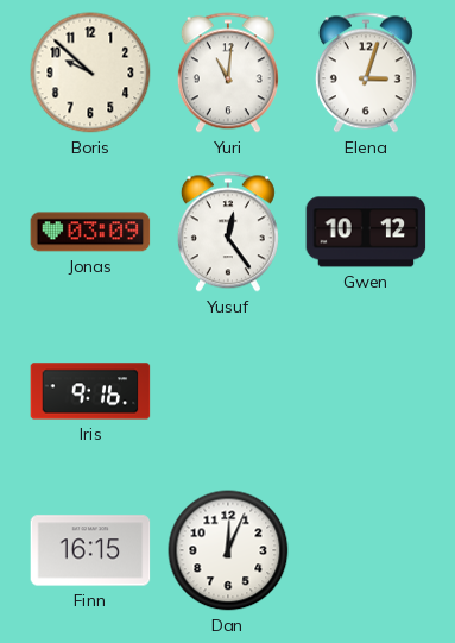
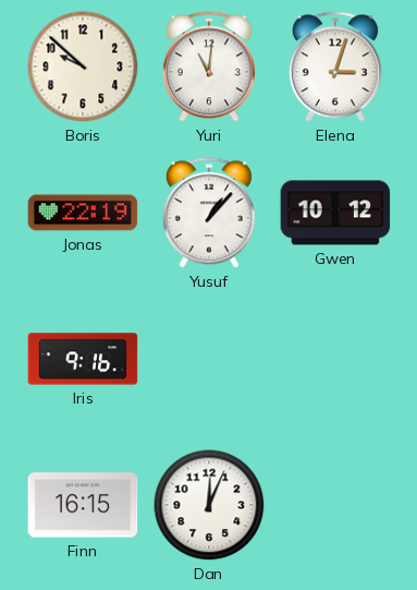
Jonas: 03:09 -> 22:19
Yusuf: 12:24 -> 1:07
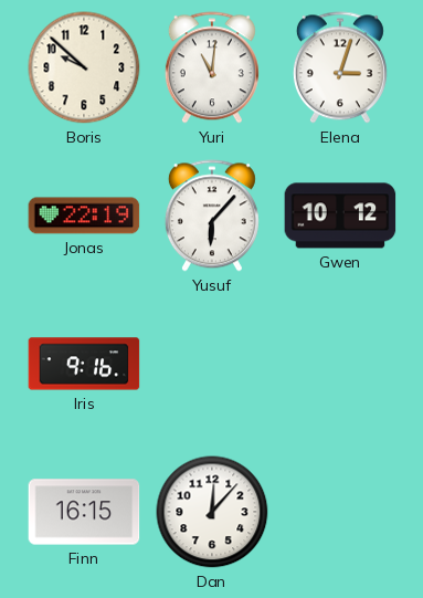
Yusuf: 1:07 -> 6:07
Dan: 12:04 -> 12:07
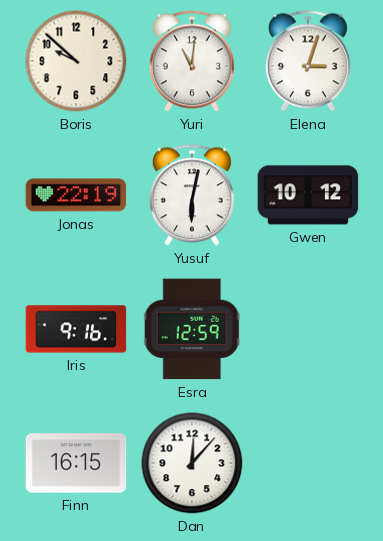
Yusuf: 6:07 -> 6:02
Esra: none -> 12:59
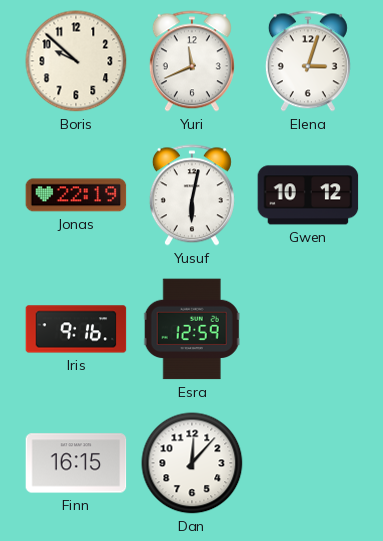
Yuri: 11:01 -> 11:41
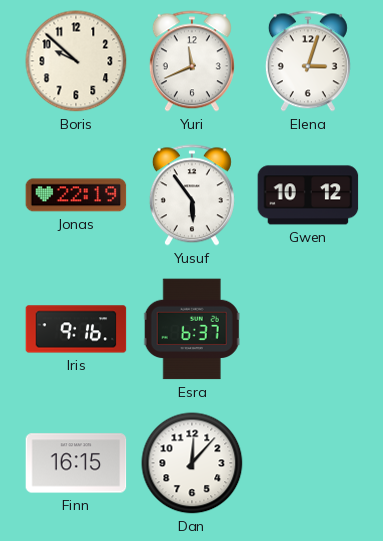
Yusuf: 6:02 -> 5:54
Esra: 12:59 -> 6:37
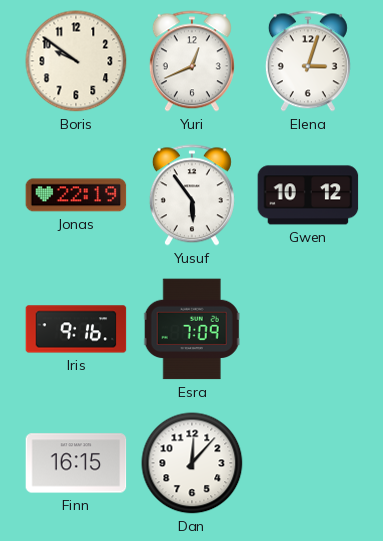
Boris: 9:52 -> 9:51
Yuri: 11:41 -> 12:41
Esra: 6:37 -> 7:09
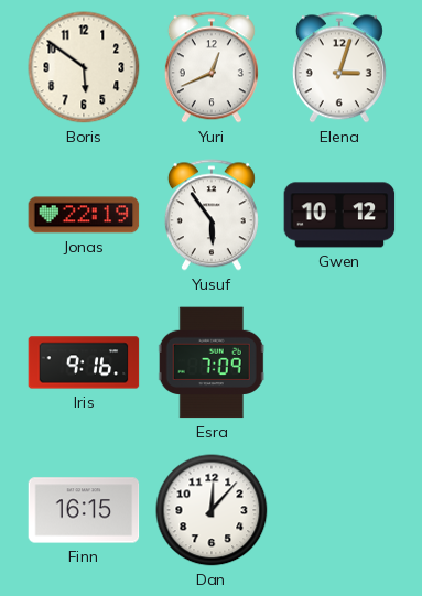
Boris: 9:51 -> 5:51
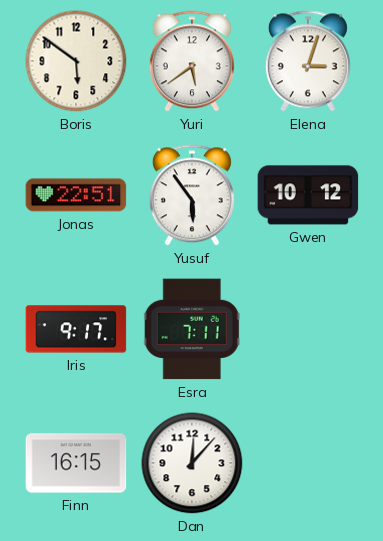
Yuri: 12:41 -> 5:39
Jonas: 22:19 -> 22:51
Iris: 9:16 -> 9:17
Esra: 7:09 -> 7:11
